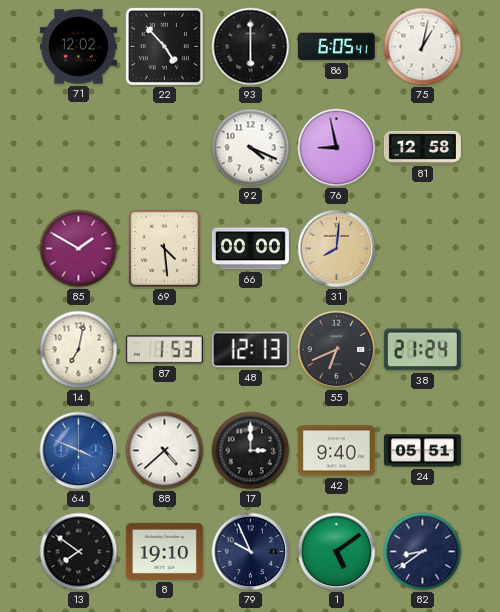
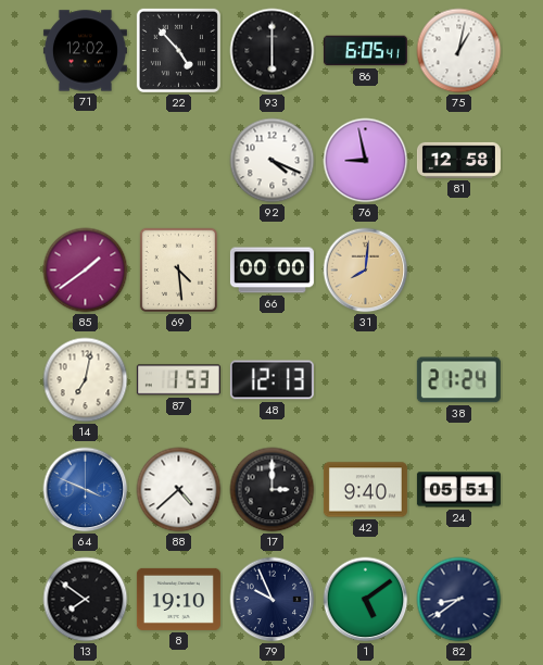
85: 1:50 -> 1:39
55: 6:41 -> none
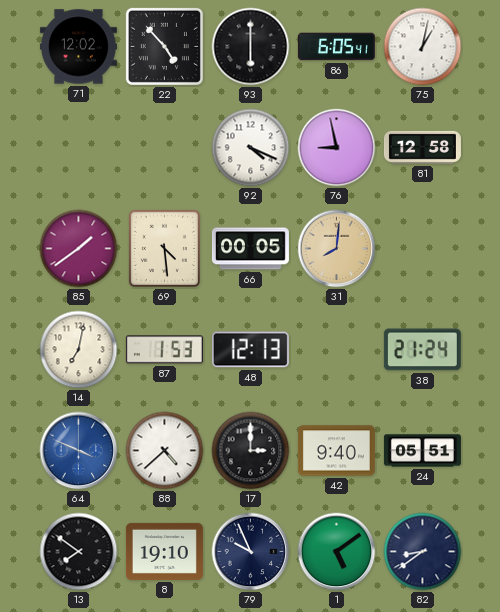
66: 00:00 -> 00:05
